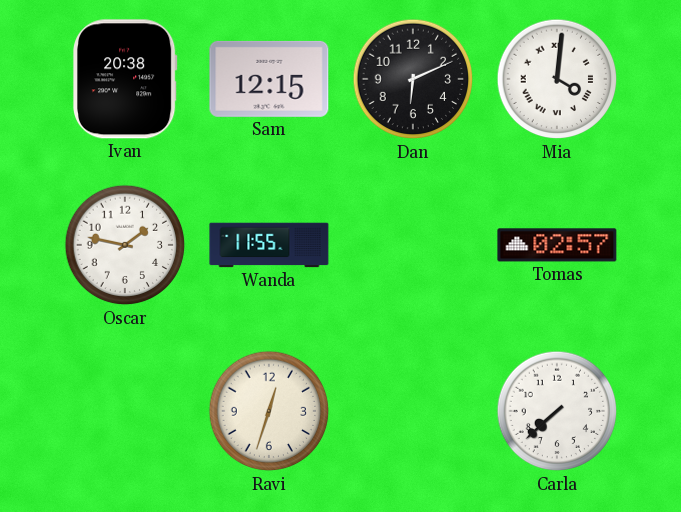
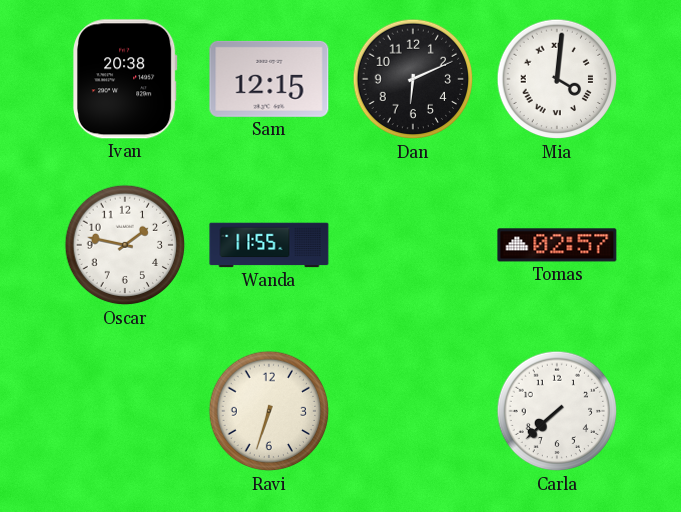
Ravi: 12:33 -> 6:33
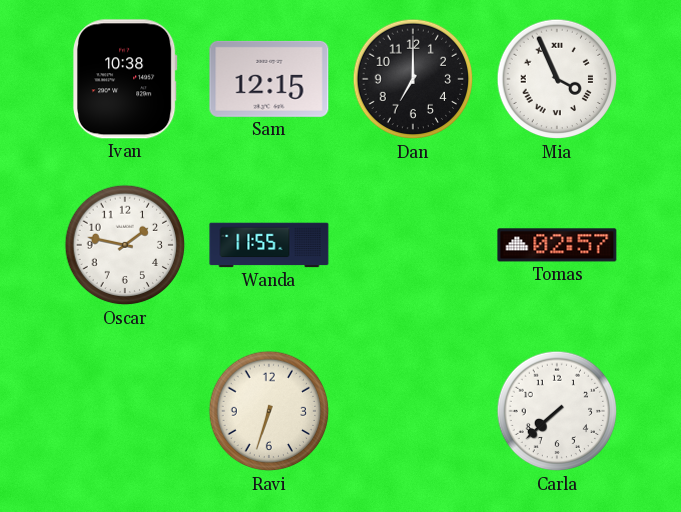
Ivan: 20:38 -> 10:38
Dan: 6:11 -> 7:00
Mia: 4:01 -> 3:56
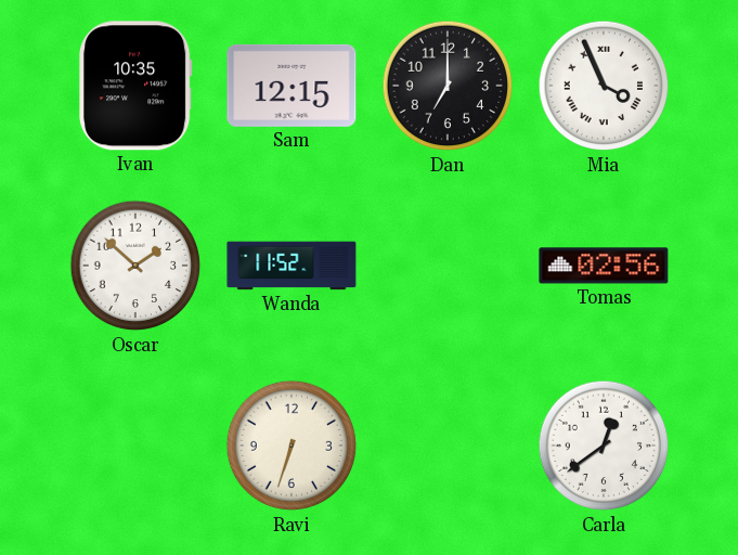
Ivan: 10:38 -> 10:35
Oscar: 1:47 -> 1:52
Wanda: 11:55 -> 11:52
Tomas: 02:57 -> 02:56
Carla: 7:38 -> 12:39
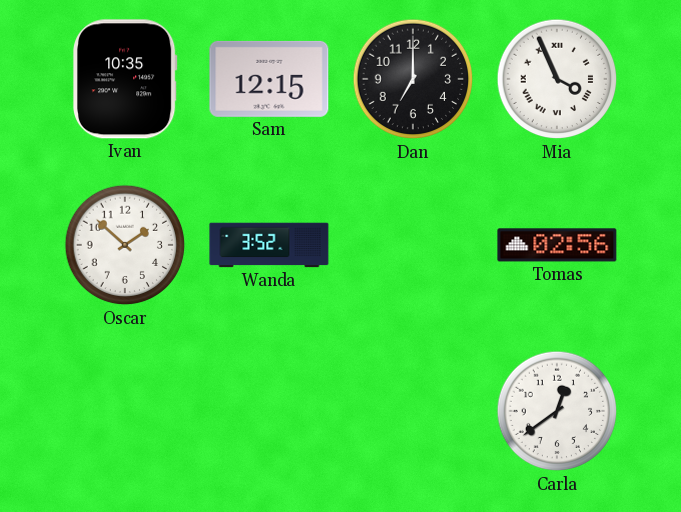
Wanda: 11:52 -> 3:52
Ravi: 6:33 -> none
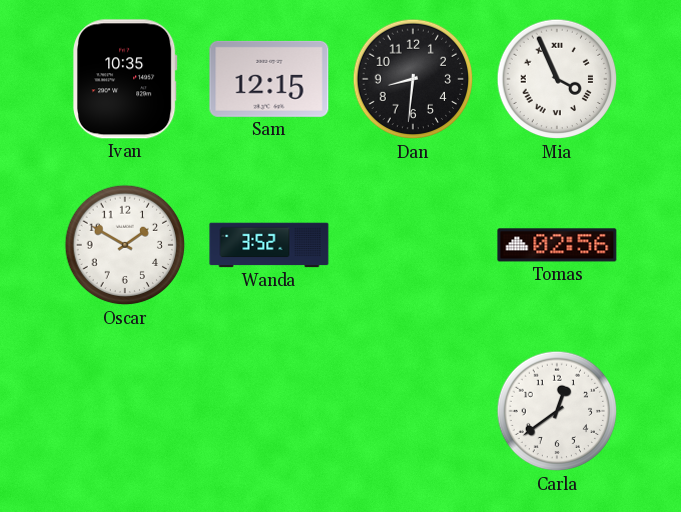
Dan: 7:00 -> 8:31
Oscar: 1:52 -> 1:50
